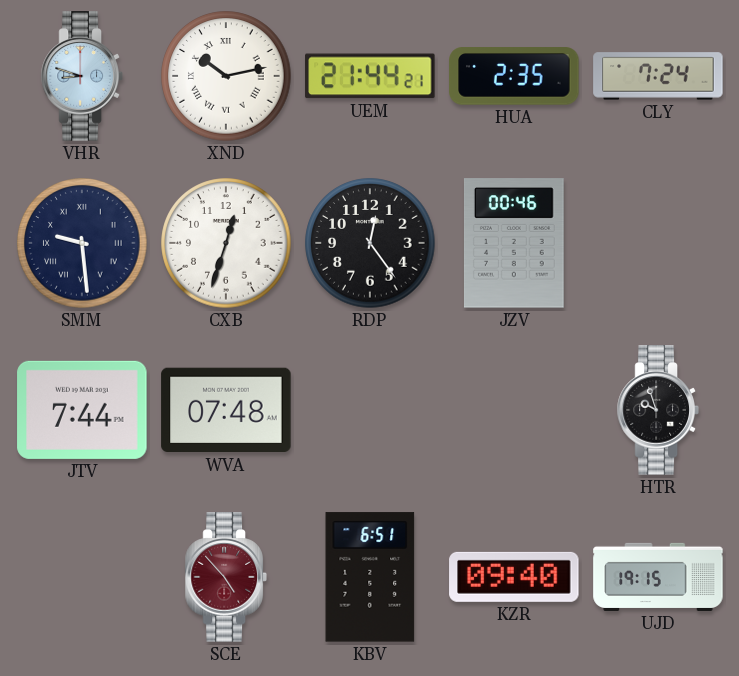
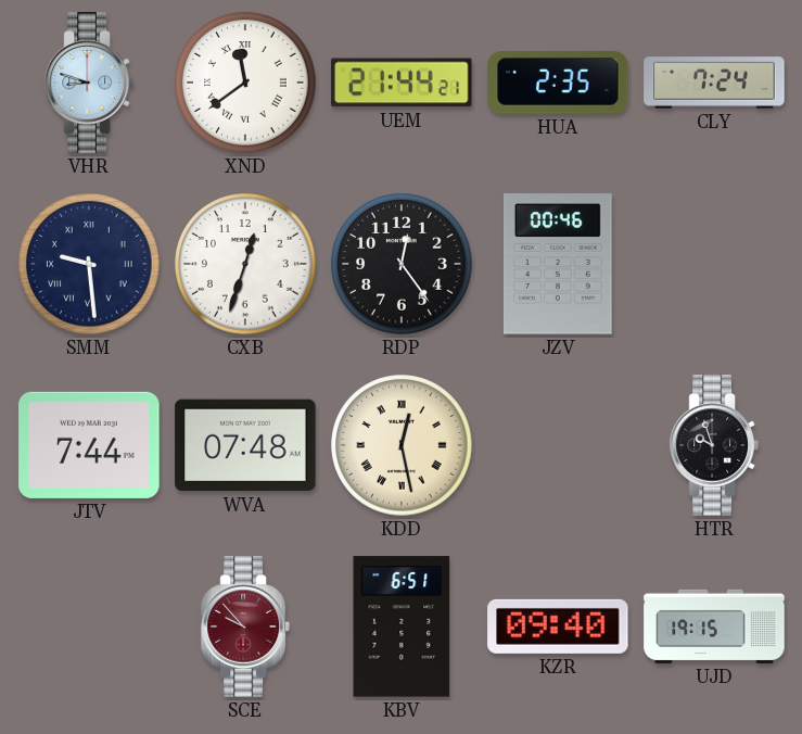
XND: 10:13 -> 11:39
KDD: none -> 12:28
SCE: 4:53 -> 9:53
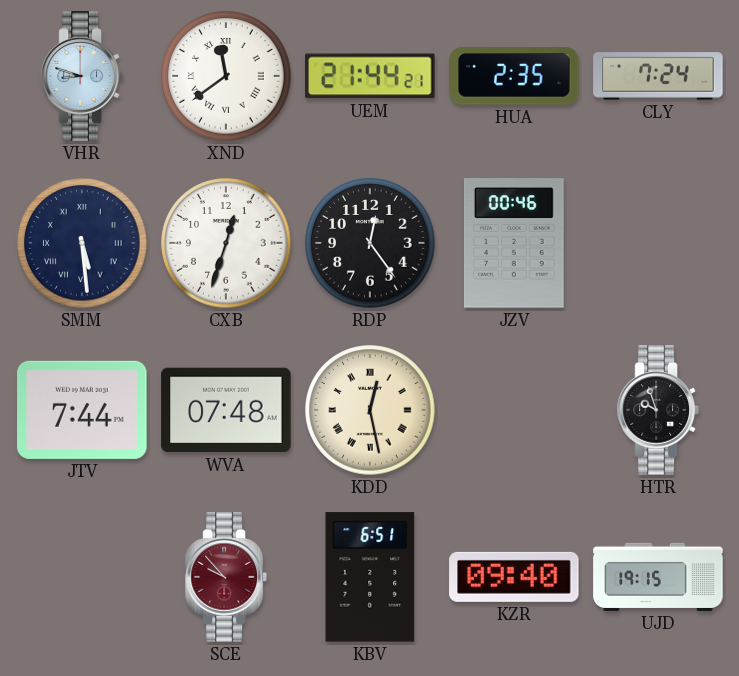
SMM: 9:29 -> 5:29
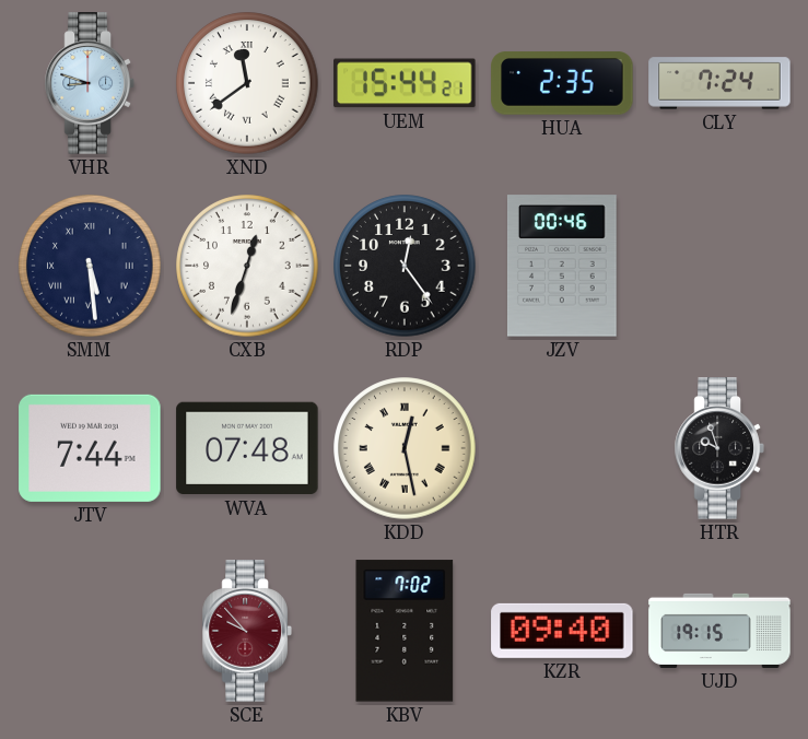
UEM: 21:44 -> 15:44
KBV: 6:51 -> 7:02
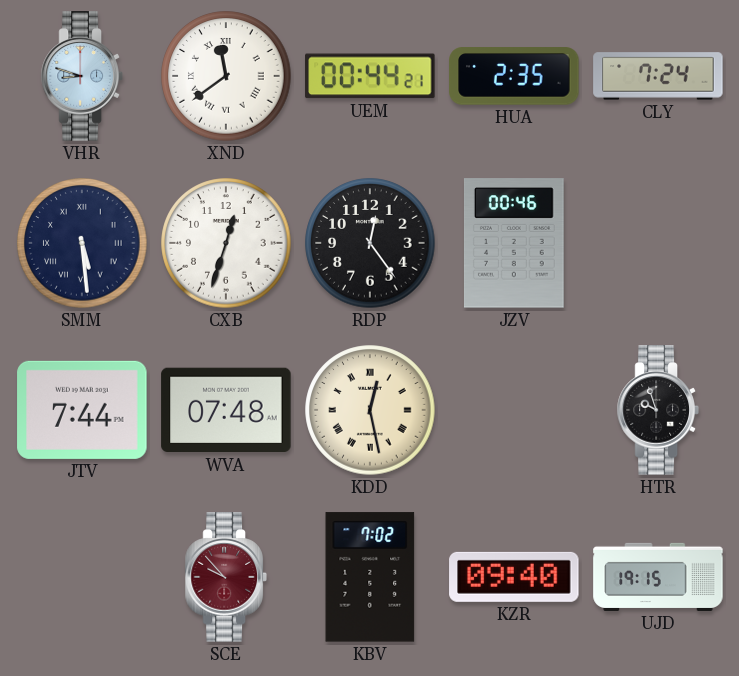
UEM: 15:44 -> 00:44
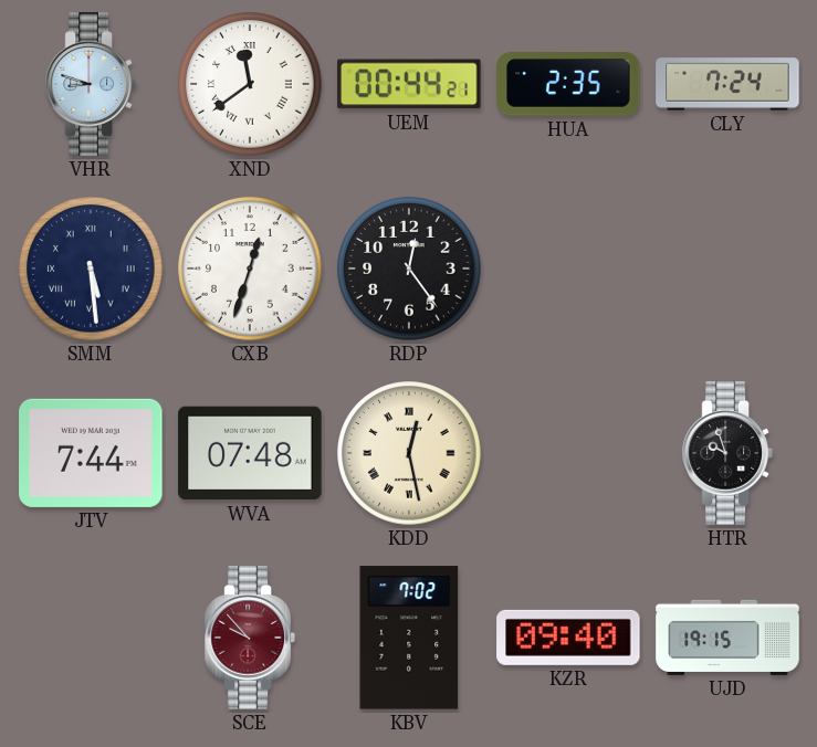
JZV: 00:46 -> none
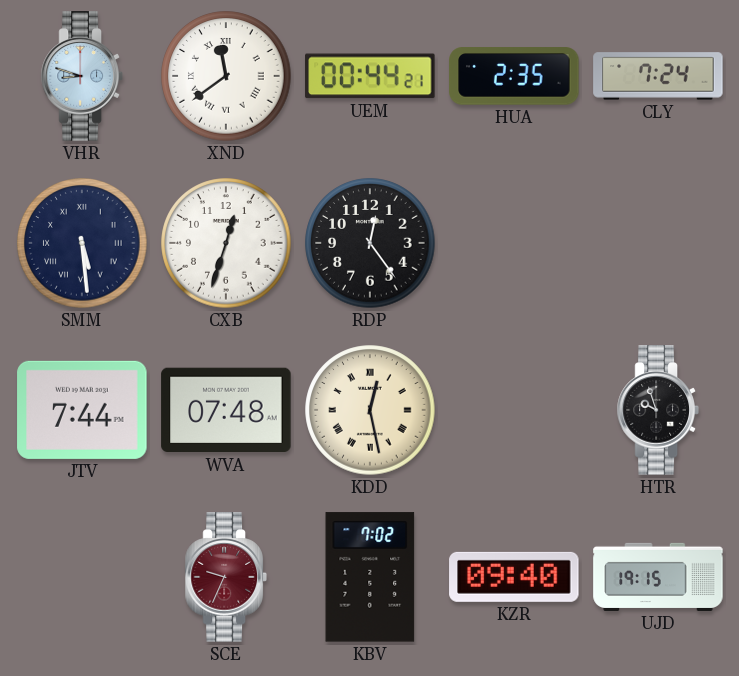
SCE: 9:53 -> 9:34
